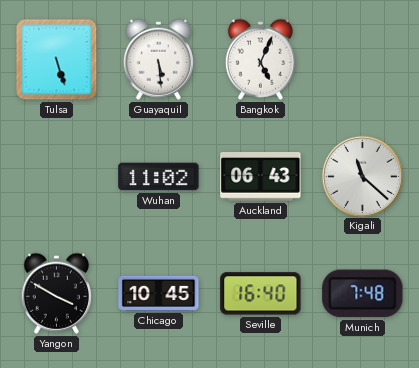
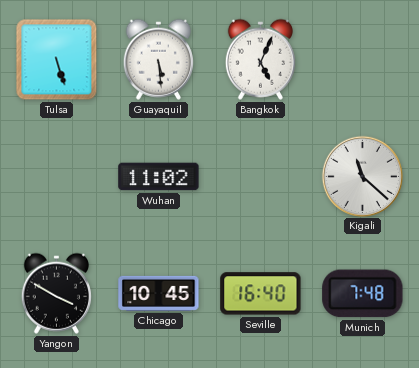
Auckland: 06:43 -> none
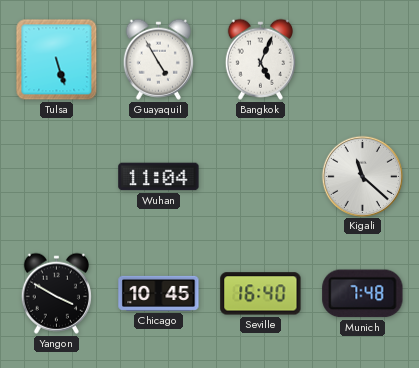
Guayaquil: 5:29 -> 4:55
Wuhan: 11:02 -> 11:04
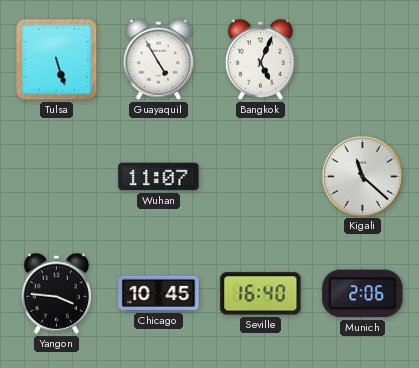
Wuhan: 11:04 -> 11:07
Yangon: 3:50 -> 3:46
Munich: 7:48 -> 2:06
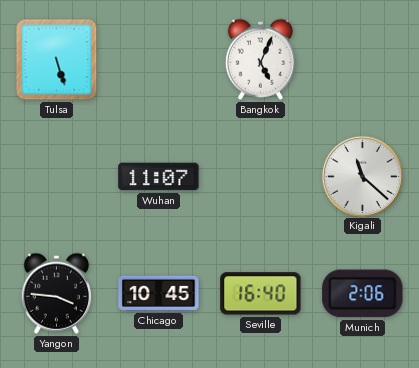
Guayaquil: 4:55 -> none
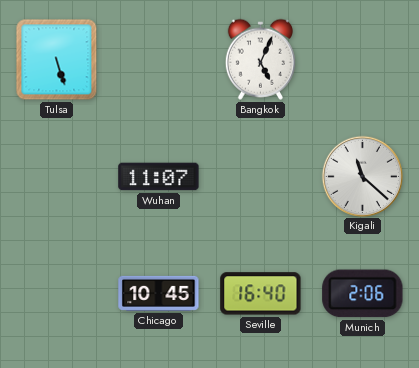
Yangon: 3:46 -> none
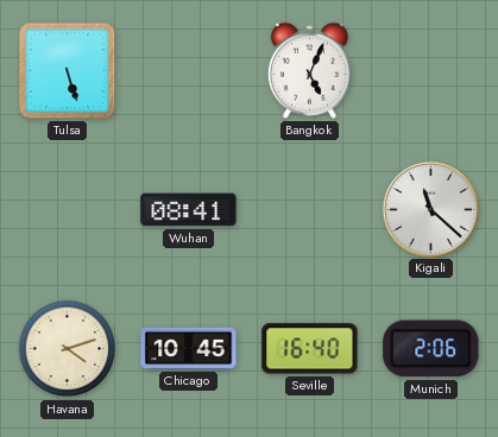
Wuhan: 11:07 -> 08:41
Havana: none -> 4:12
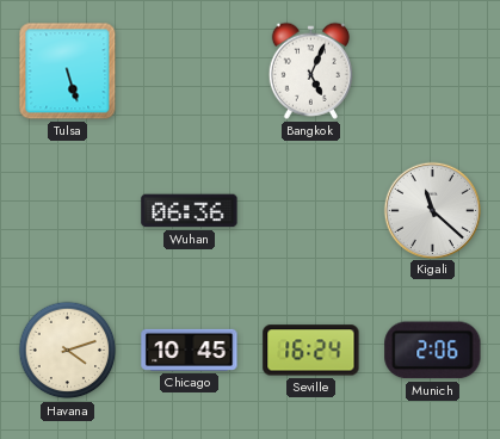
Wuhan: 08:41 -> 06:36
Seville: 16:40 -> 16:24
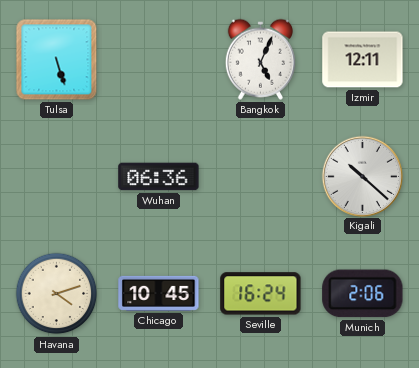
Izmir: none -> 12:11
Kigali: 11:22 -> 10:22
